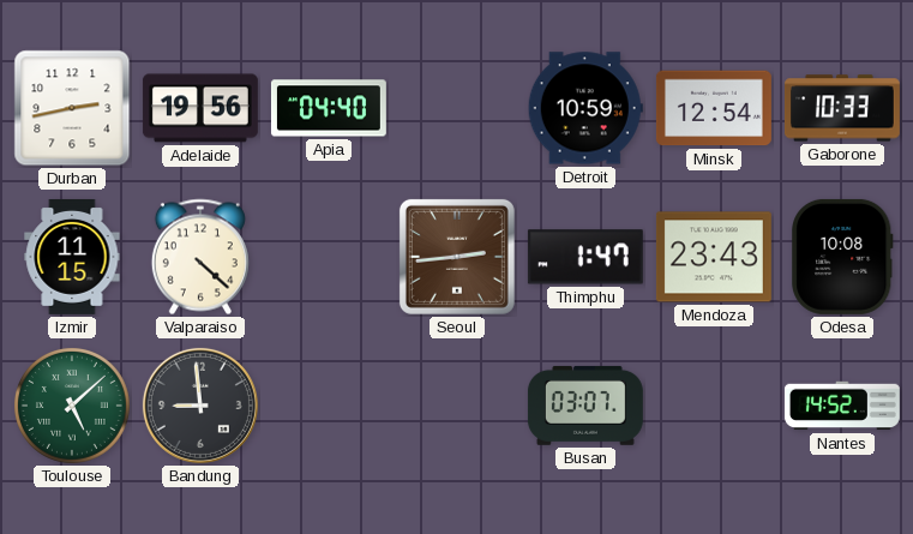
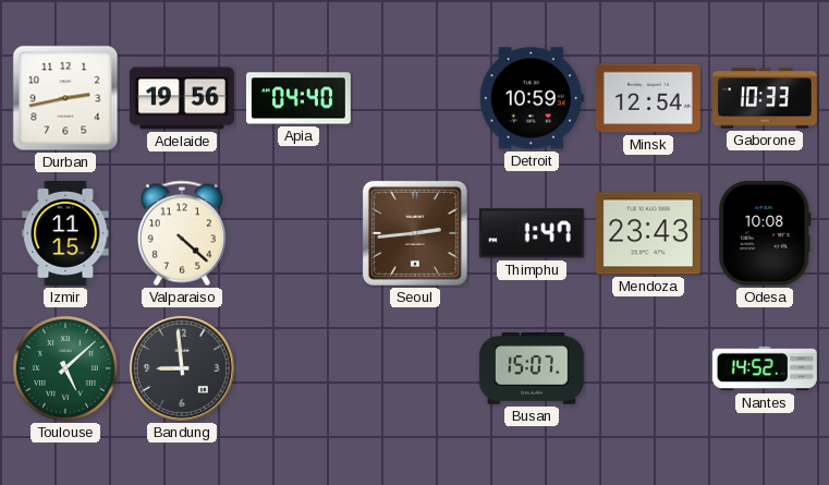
Busan: 03:07 -> 15:07
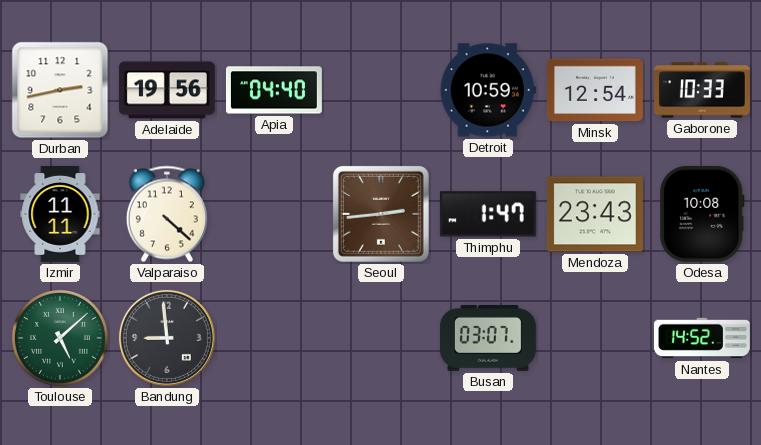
Izmir: 11:15 -> 11:11
Busan: 15:07 -> 03:07
